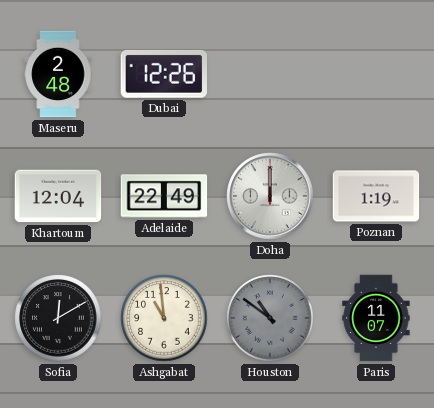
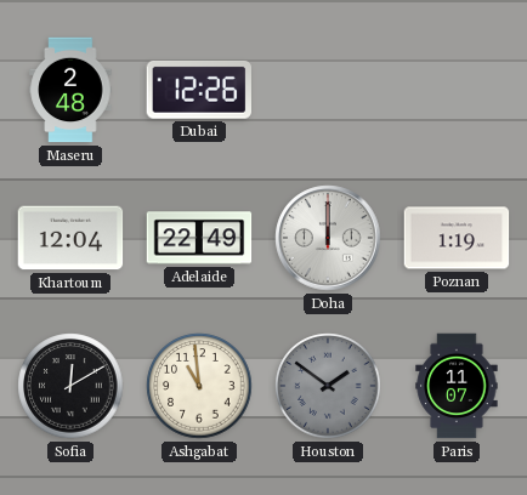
Houston: 10:51 -> 1:51
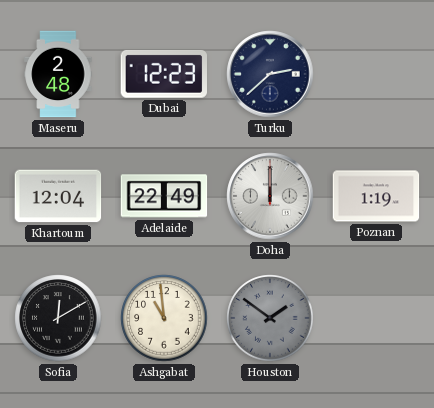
Dubai: 12:26 -> 12:23
Turku: none -> 2:38
Paris: 11:07 -> none
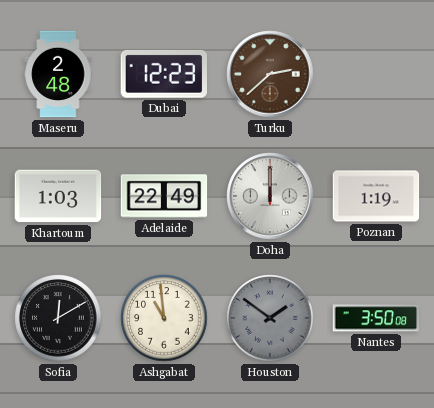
Turku dial: navy -> brown
Khartoum: 12:04 -> 1:03
Nantes: none -> 3:50
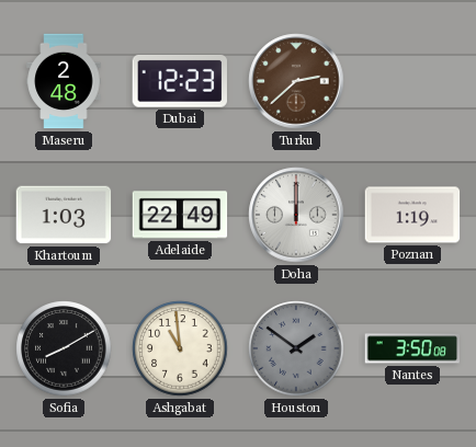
Sofia: 12:10 -> 8:10
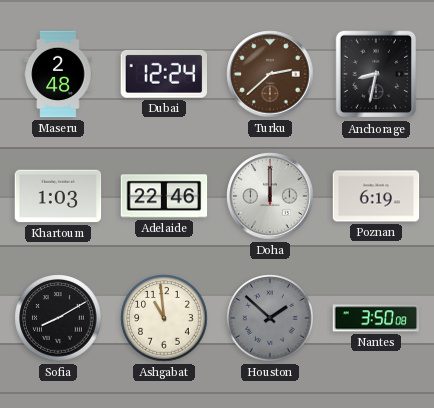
Dubai: 12:23 -> 12:24
Anchorage: none -> 8:32
Adelaide: 22:49 -> 22:46
Poznan: 1:19 -> 6:19
Houston: 1:51 -> 1:52
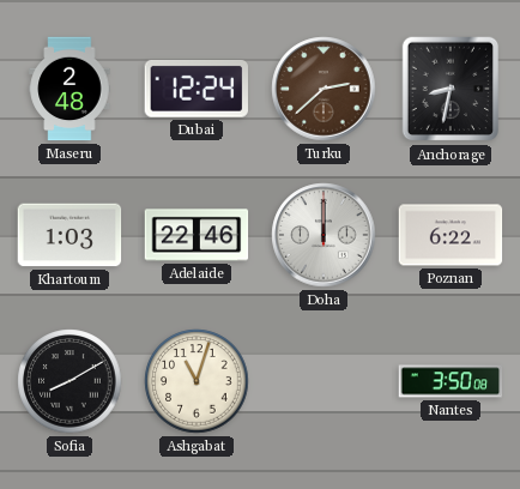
Poznan: 6:19 -> 6:22
Ashgabat: 10:59 -> 11:03
Houston: 1:52 -> none
